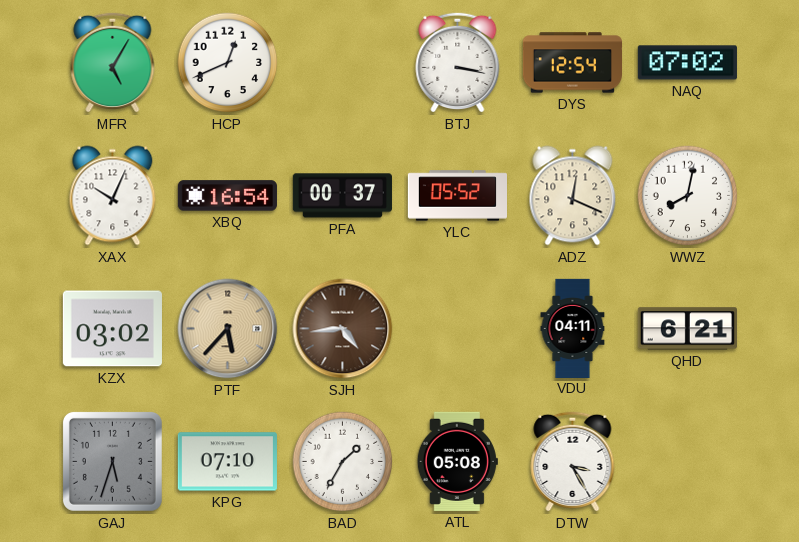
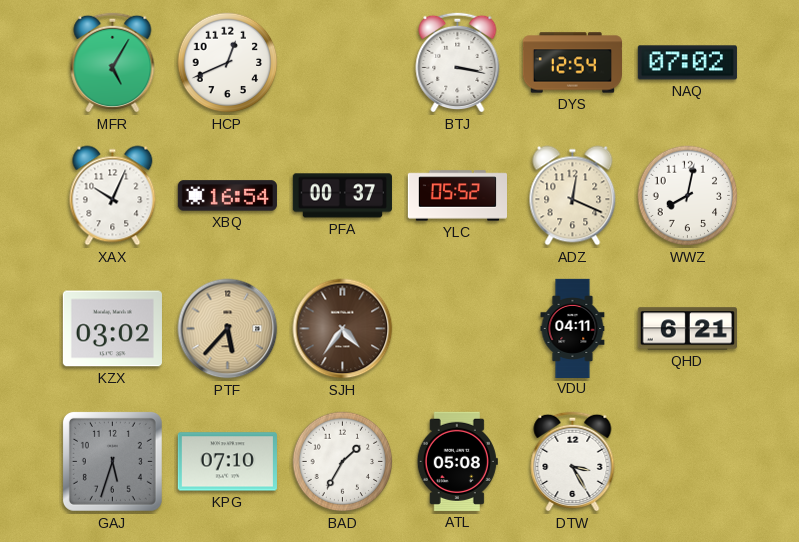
SJH: 4:44 -> 4:36
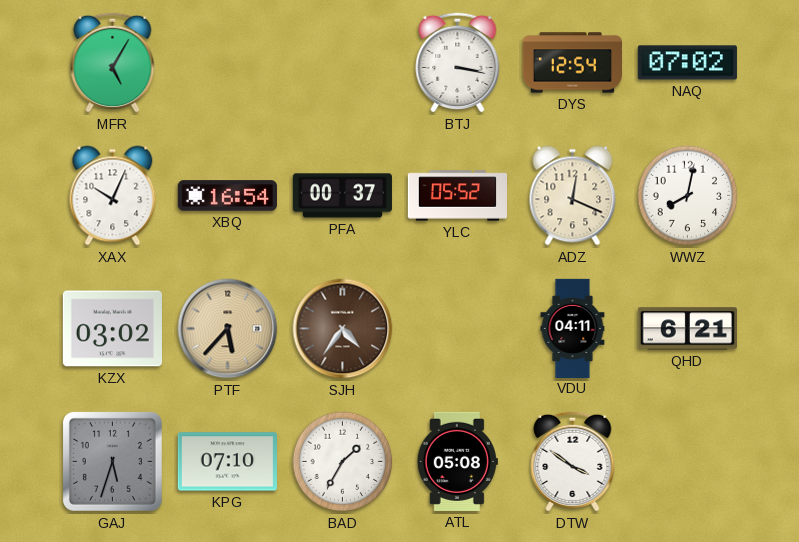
HCP: 12:41 -> none
DTW: 3:25 -> 3:51
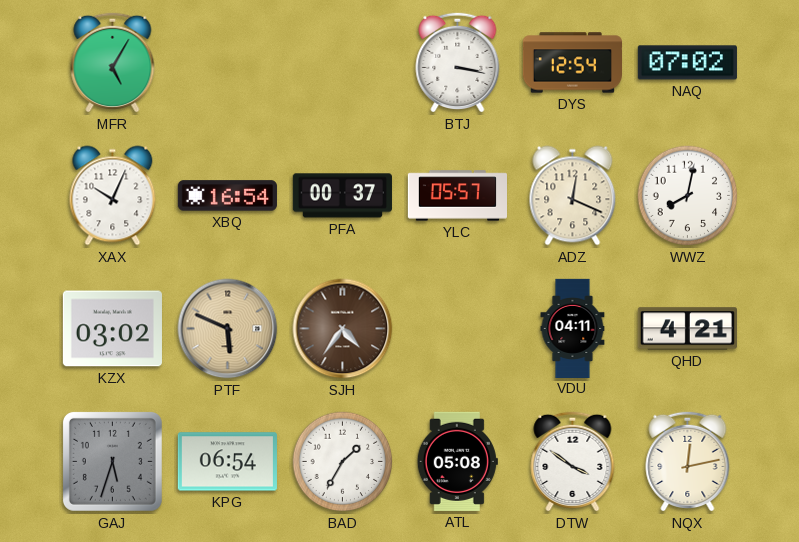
YLC: 05:52 -> 05:57
PTF: 5:37 -> 5:49
QHD: 6:21 -> 4:21
KPG: 07:10 -> 06:54
NQX: none -> 12:13
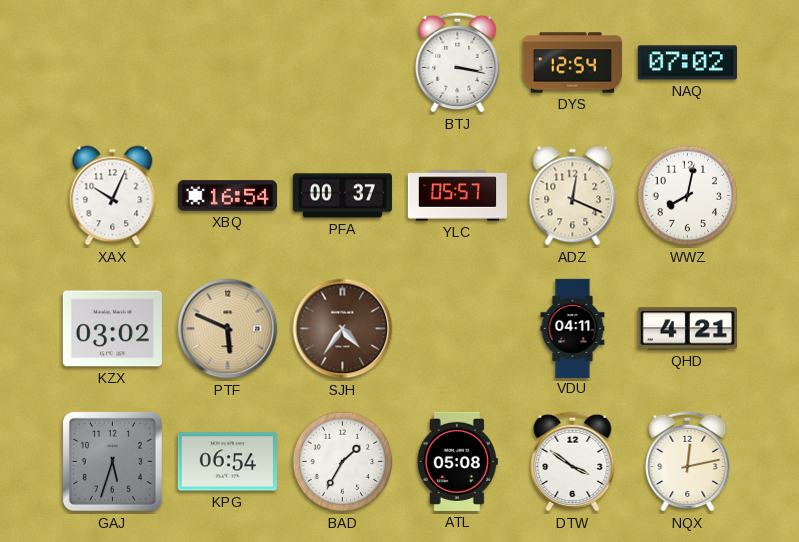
MFR: 5:05 -> none
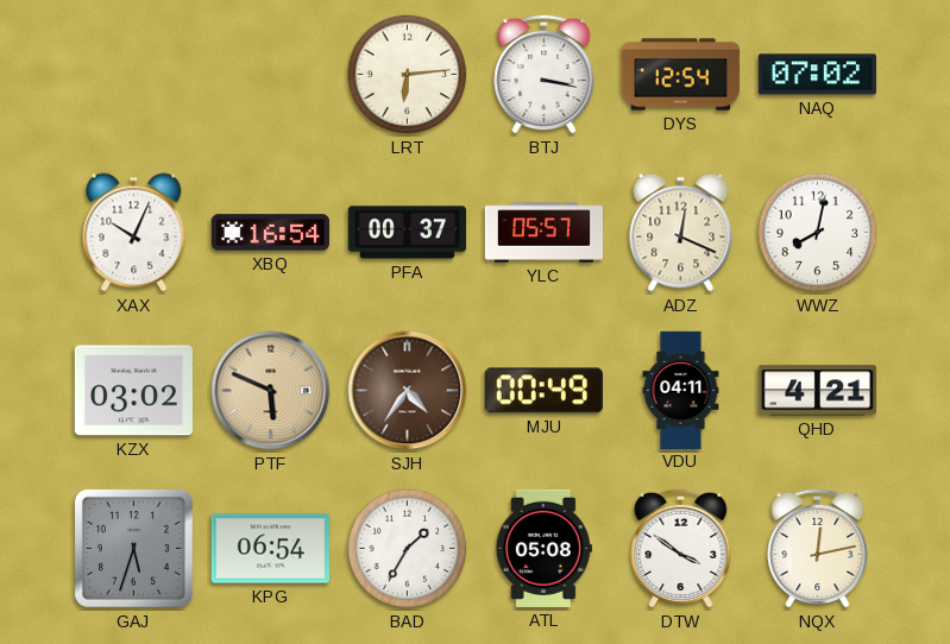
LRT: none -> 6:14
MJU: none -> 00:49
